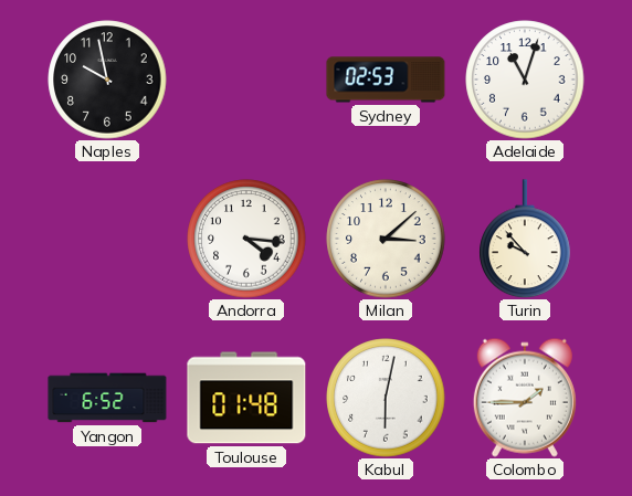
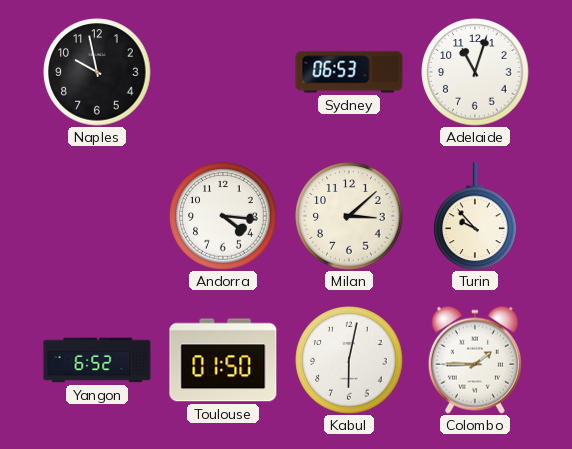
Sydney: 02:53 -> 06:53
Toulouse: 01:48 -> 01:50
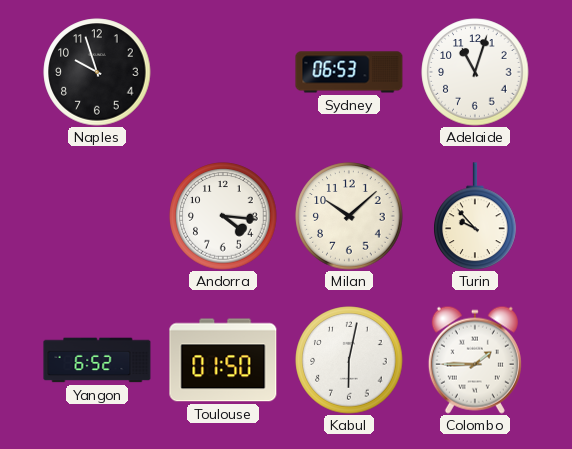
Naples: 9:58 -> 9:57
Milan: 3:08 -> 10:08
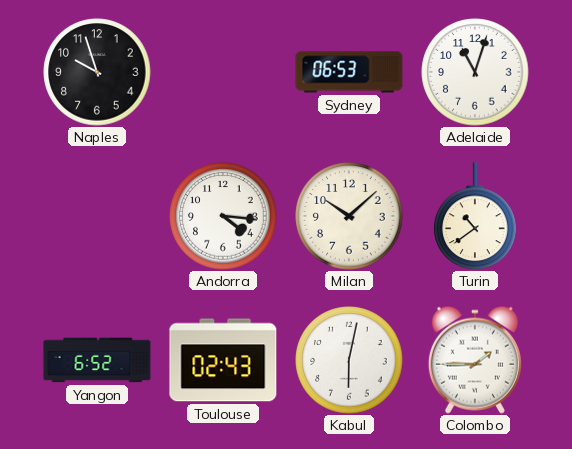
Turin: 9:53 -> 10:39
Toulouse: 01:50 -> 02:43
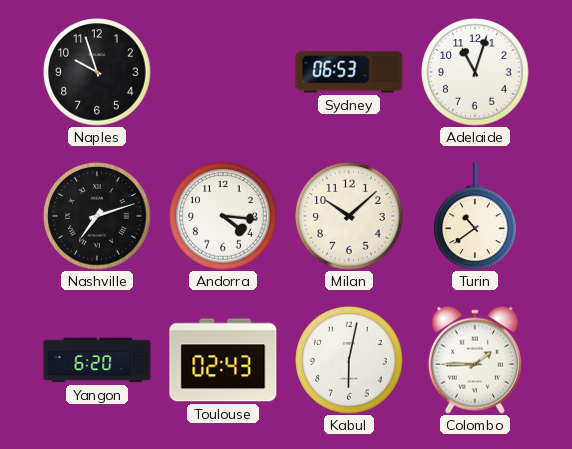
Nashville: none -> 7:12
Yangon: 6:52 -> 6:20
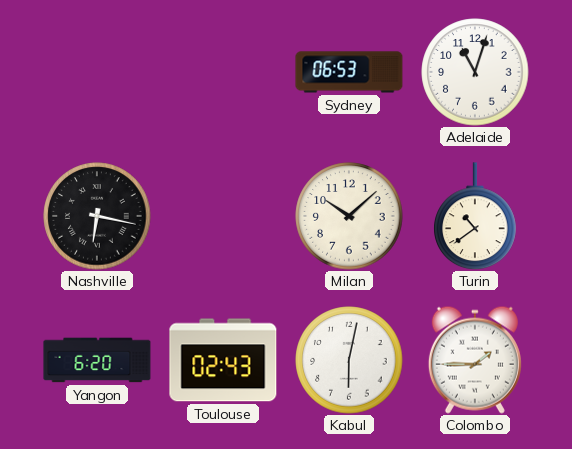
Naples: 9:57 -> none
Nashville: 7:12 -> 6:17
Andorra: 4:16 -> none
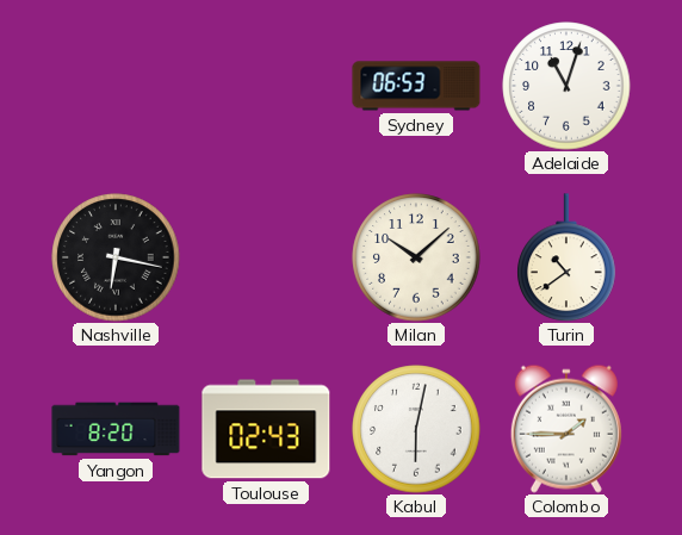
Yangon: 6:20 -> 8:20
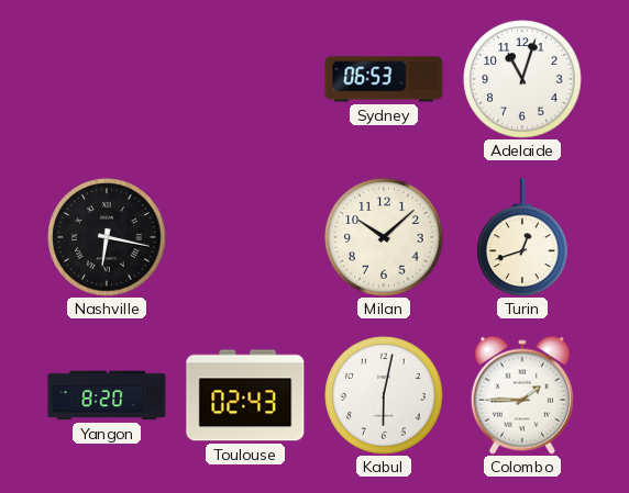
Turin: 10:39 -> 12:42
